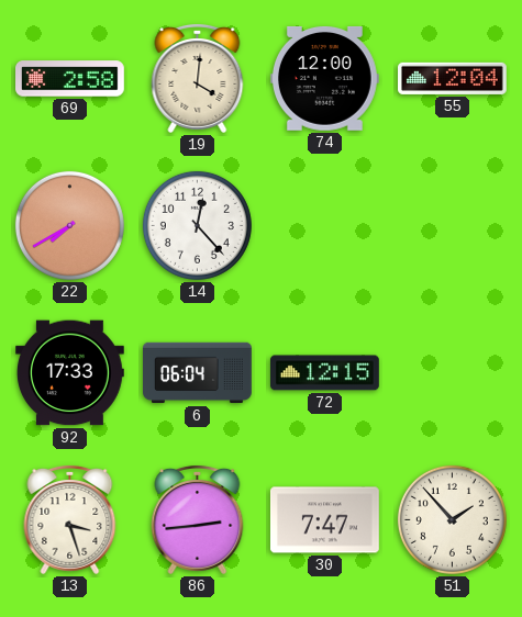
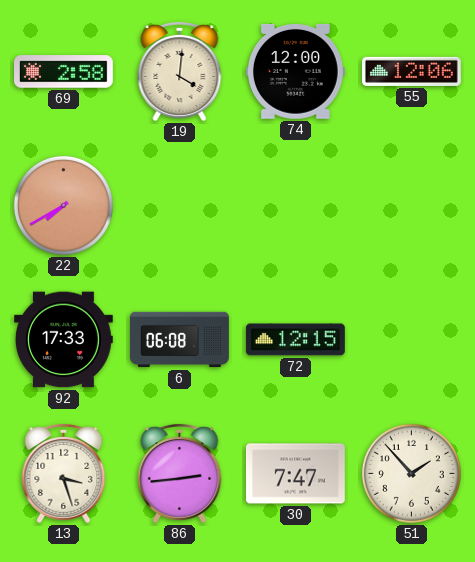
55: 12:04 -> 12:06
14: 12:23 -> none
6: 06:04 -> 06:08
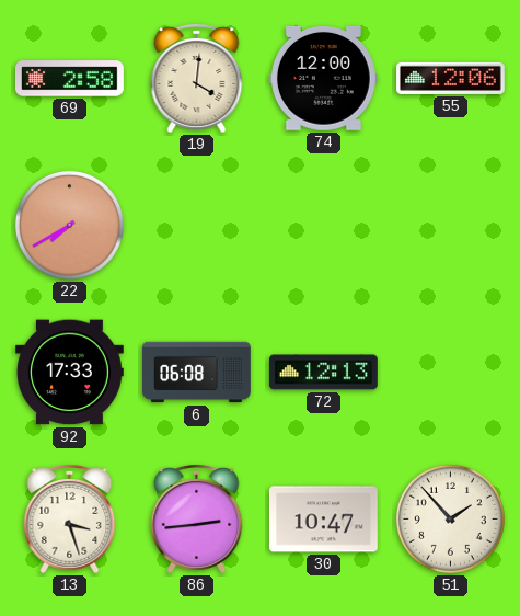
72: 12:15 -> 12:13
30: 7:47 -> 10:47
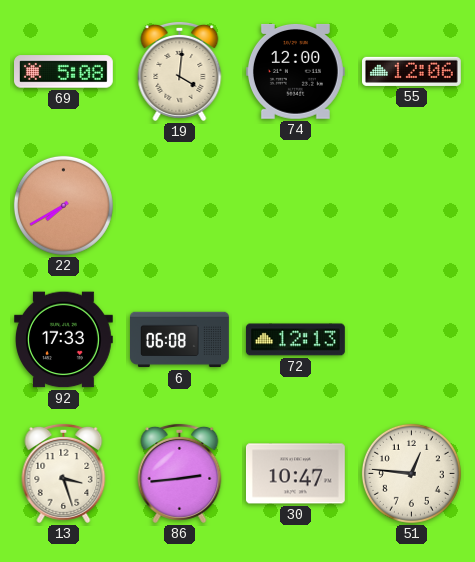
69: 2:58 -> 5:08
51: 1:53 -> 12:46
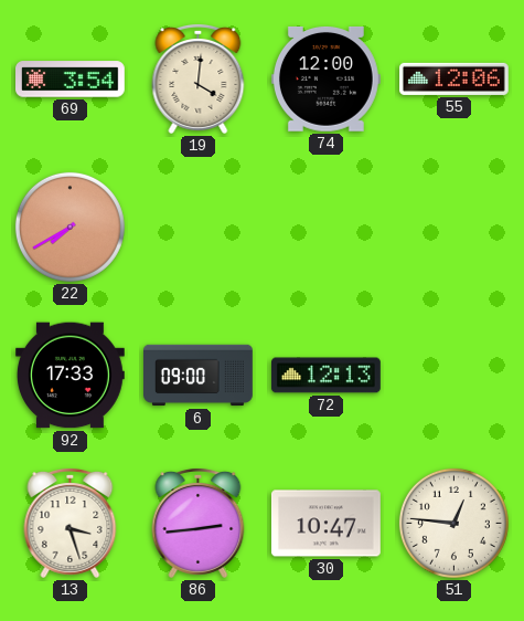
69: 5:08 -> 3:54
6: 06:08 -> 09:00
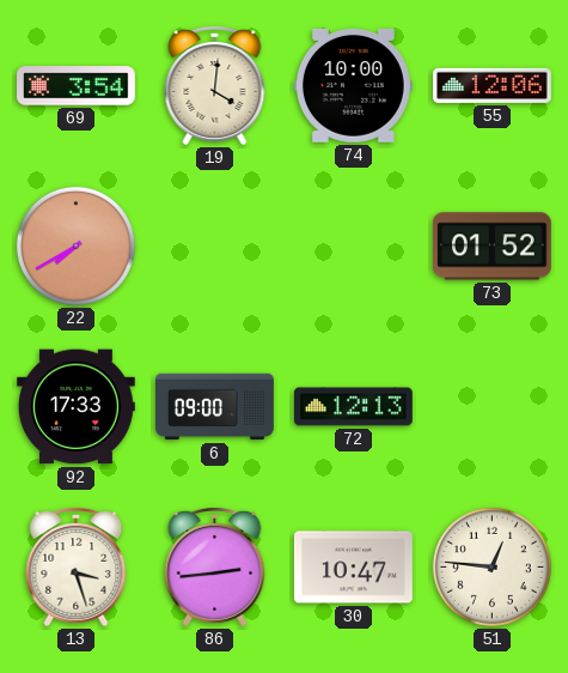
74: 12:00 -> 10:00
73: none -> 01:52
